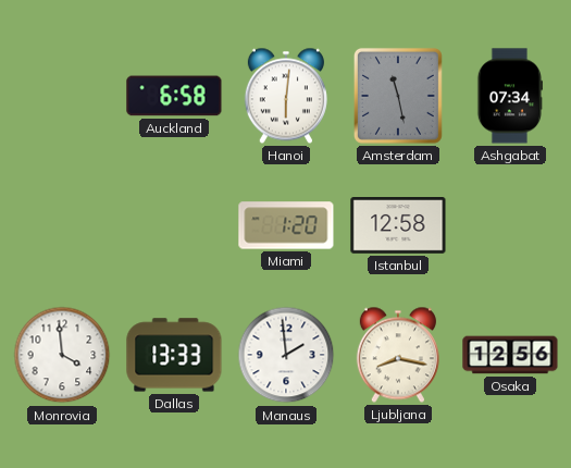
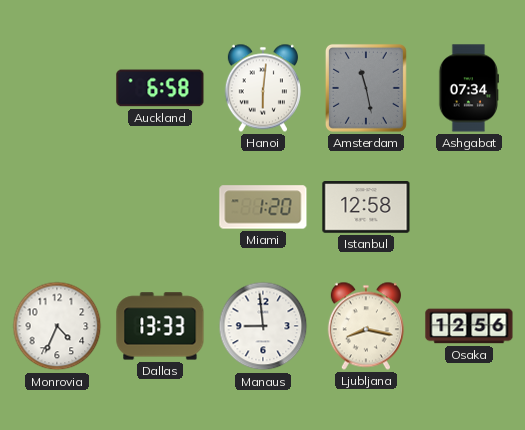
Monrovia: 3:59 -> 4:34
Manaus: 1:59 -> 8:59
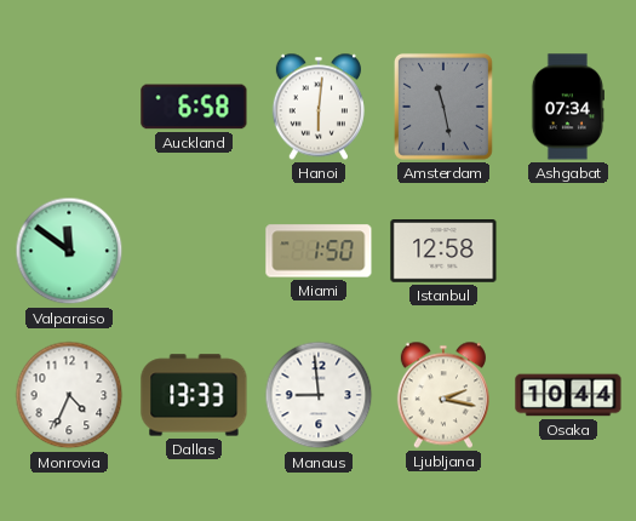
Valparaiso: none -> 11:51
Miami: 1:20 -> 1:50
Ljubljana: 8:17 -> 2:17
Osaka: 12:56 -> 10:44
